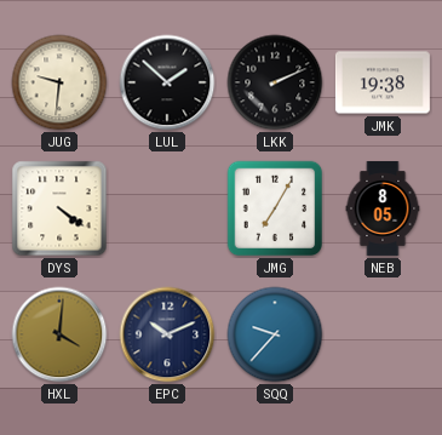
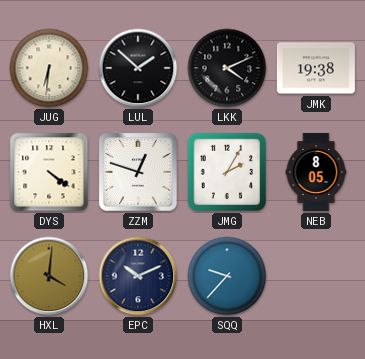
JUG: 9:31 -> 6:31
LKK: 2:11 -> 4:11
ZZM: none -> 12:48
JMG: 7:05 -> 2:05
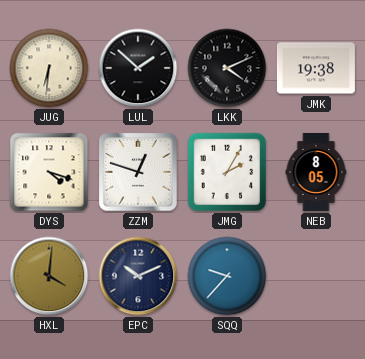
DYS: 4:21 -> 4:18
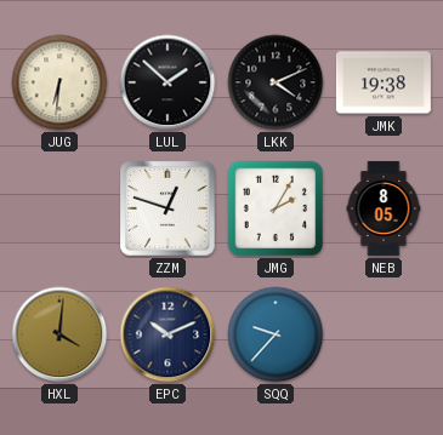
DYS: 4:18 -> none
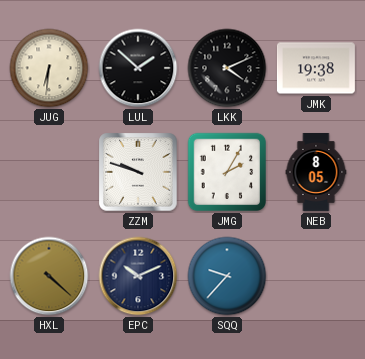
ZZM: 12:48 -> 9:48
HXL: 4:01 -> 4:22
